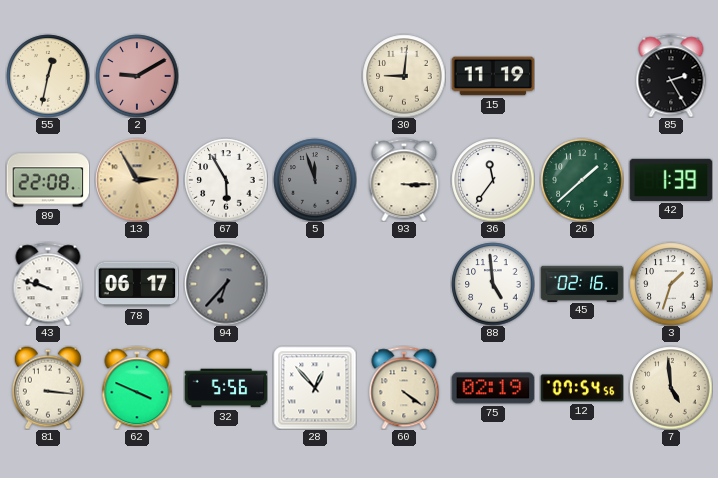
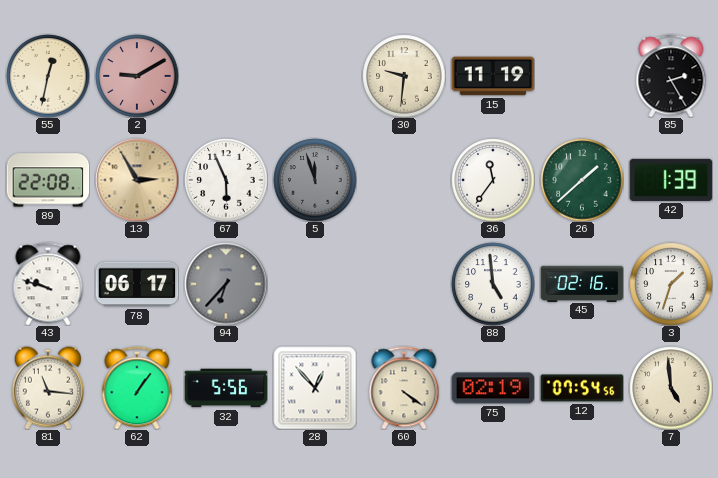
30: 9:01 -> 9:31
67: 5:55 -> 5:56
93: 3:15 -> none
81: 3:16 -> 11:16
62: 3:49 -> 1:06
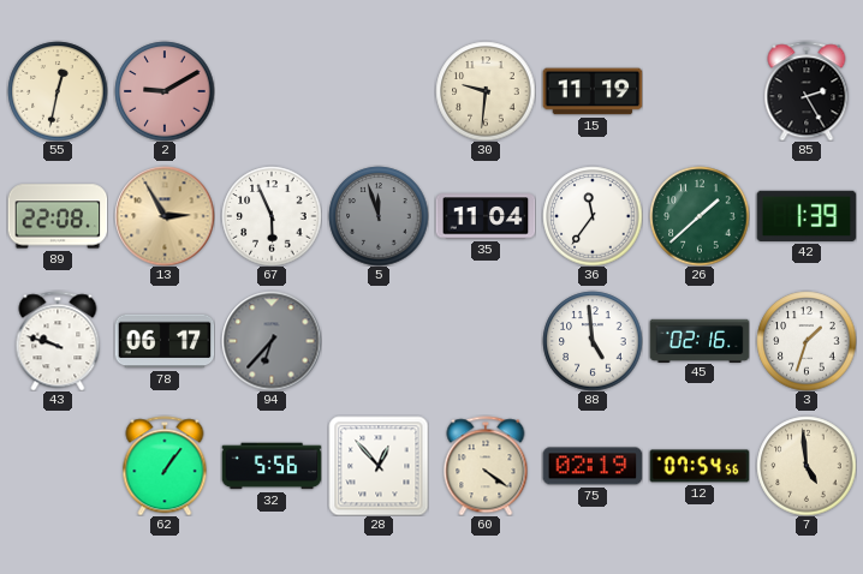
35: none -> 11:04
81: 11:16 -> none
